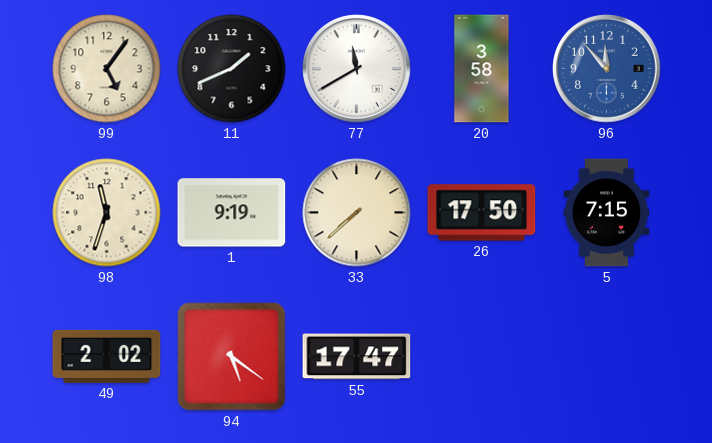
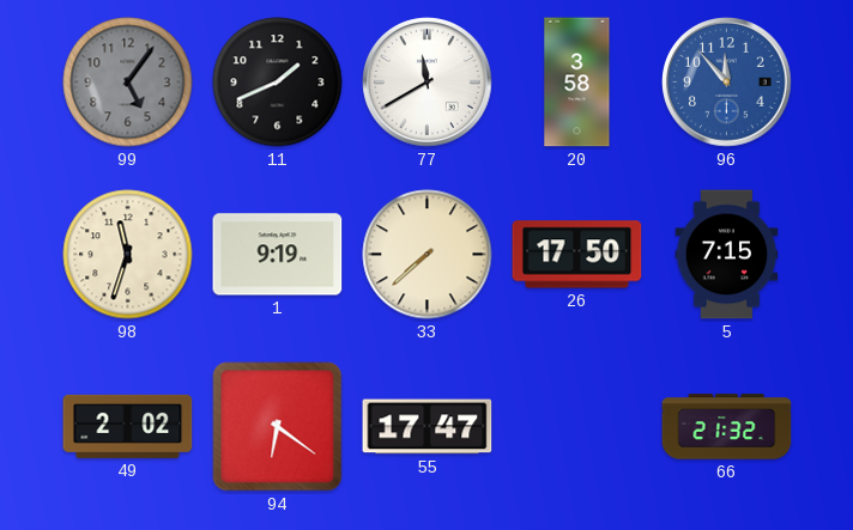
99 dial: cream -> grey
94: 5:21 -> 6:21
66: none -> 21:32
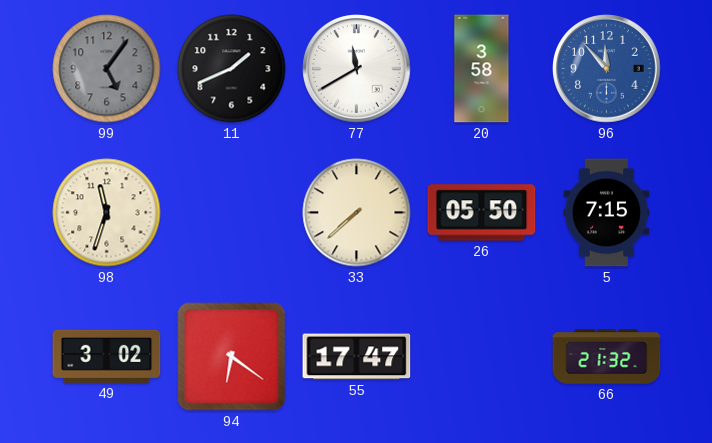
1: 9:19 -> none
26: 17:50 -> 05:50
49: 2:02 -> 3:02
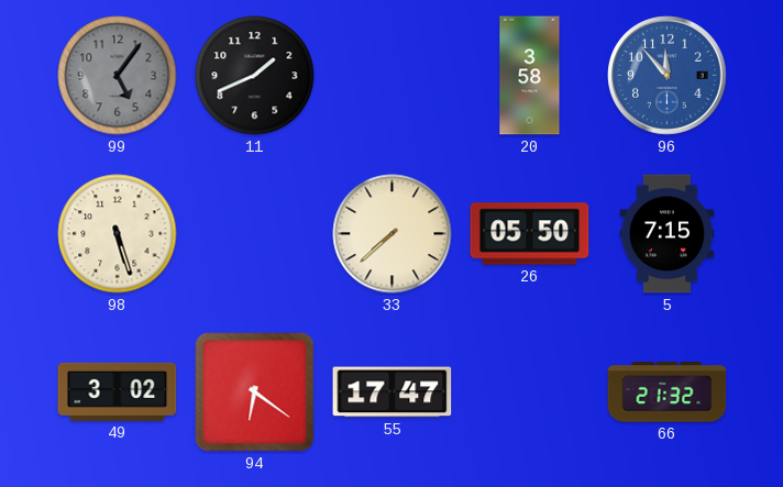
77: 11:40 -> none
98: 11:33 -> 5:27
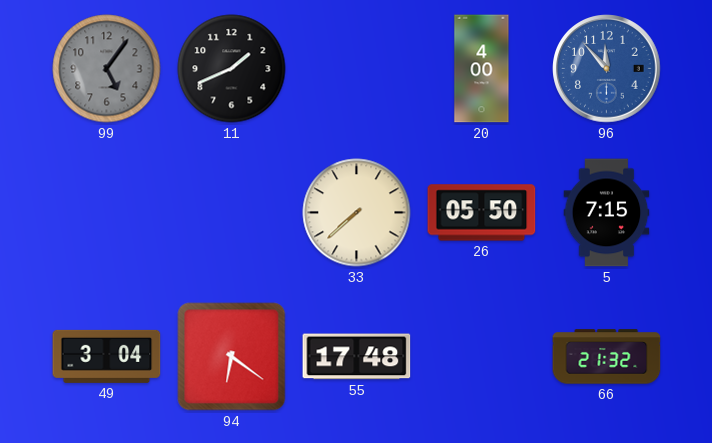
20: 3:58 -> 4:00
98: 5:27 -> none
49: 3:02 -> 3:04
55: 17:47 -> 17:48
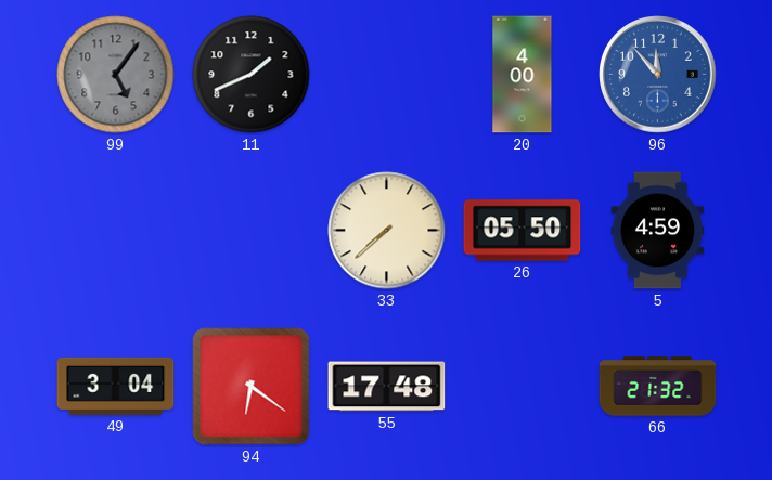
5: 7:15 -> 4:59
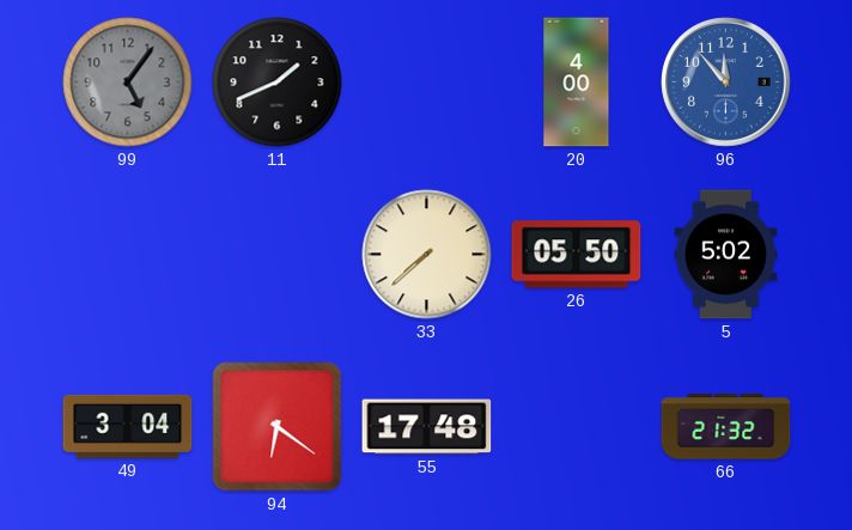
5: 4:59 -> 5:02
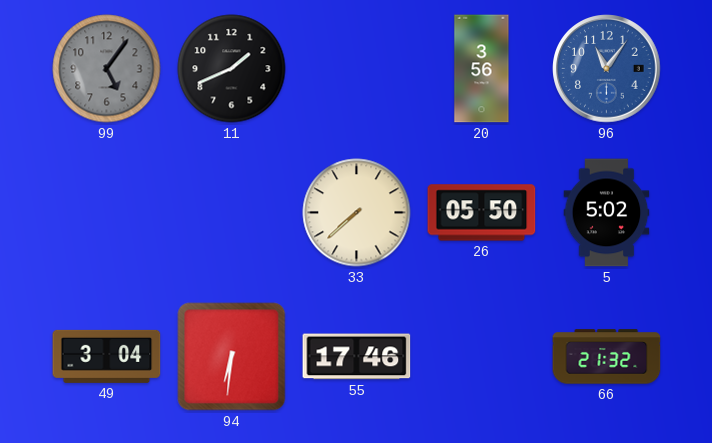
20: 4:00 -> 3:56
96: 11:53 -> 11:06
94: 6:21 -> 6:31
55: 17:48 -> 17:46
